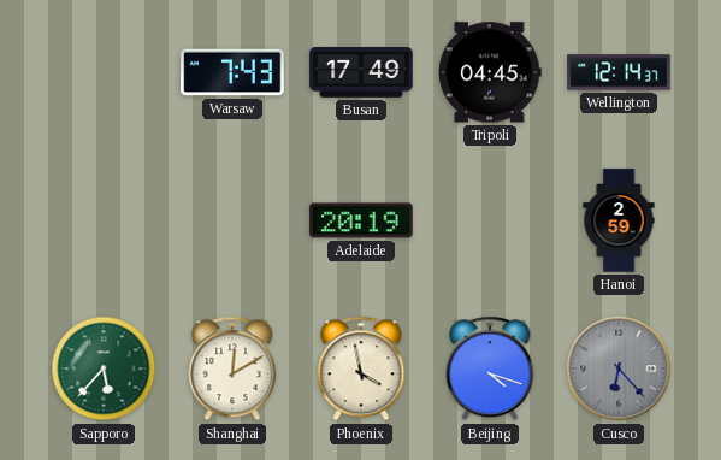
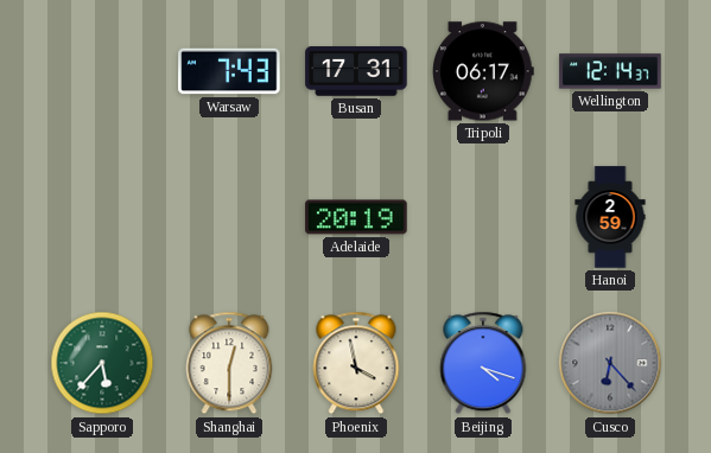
Busan: 17:49 -> 17:31
Tripoli: 04:45 -> 06:17
Shanghai: 12:10 -> 12:30
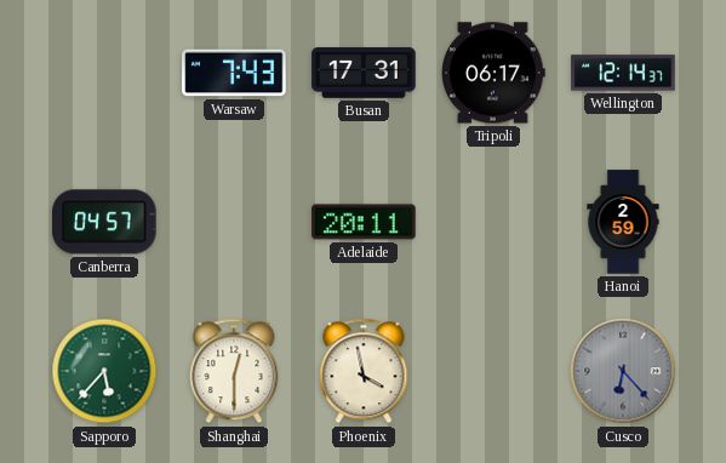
Canberra: none -> 04:57
Adelaide: 20:19 -> 20:11
Beijing: 4:18 -> none
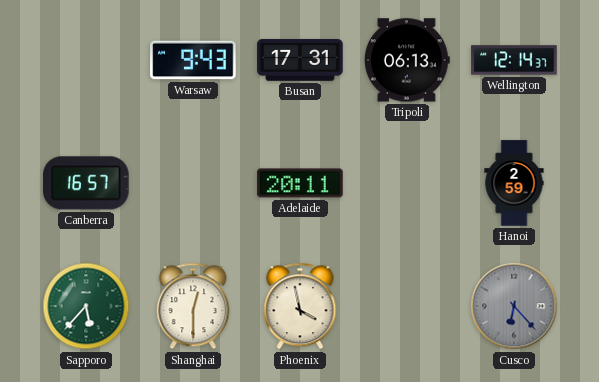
Warsaw: 7:43 -> 9:43
Tripoli: 06:17 -> 06:13
Canberra: 04:57 -> 16:57
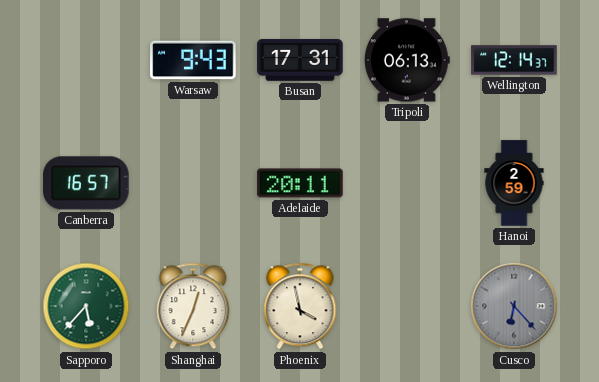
Shanghai: 12:30 -> 12:34
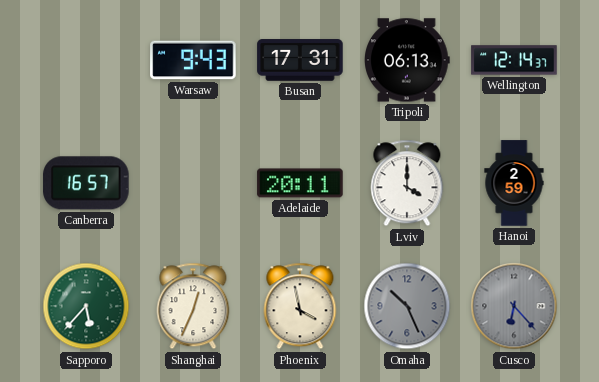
Lviv: none -> 4:00
Omaha: none -> 10:26
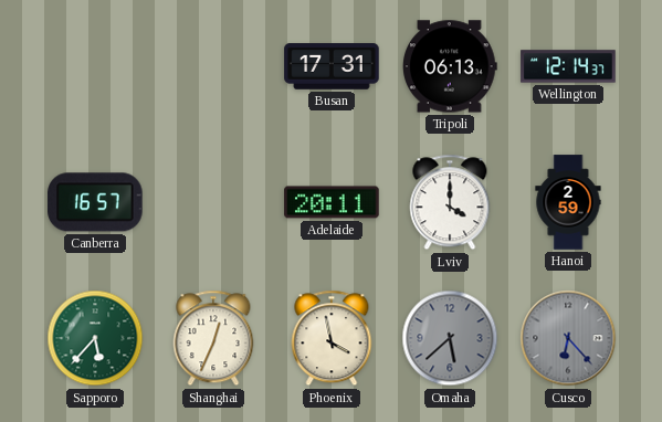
Warsaw: 9:43 -> none
Omaha: 10:26 -> 5:38
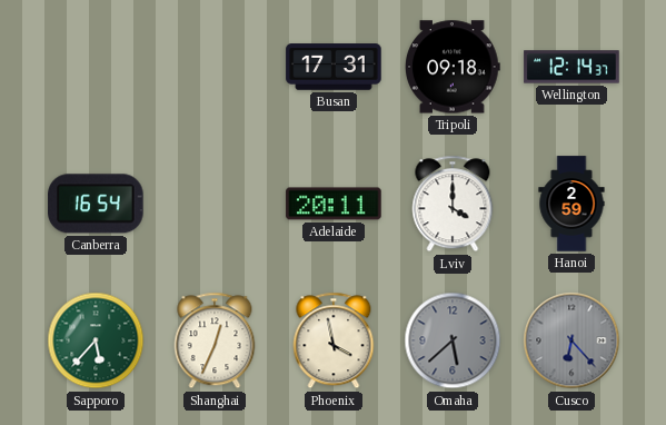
Tripoli: 06:13 -> 09:18
Canberra: 16:57 -> 16:54
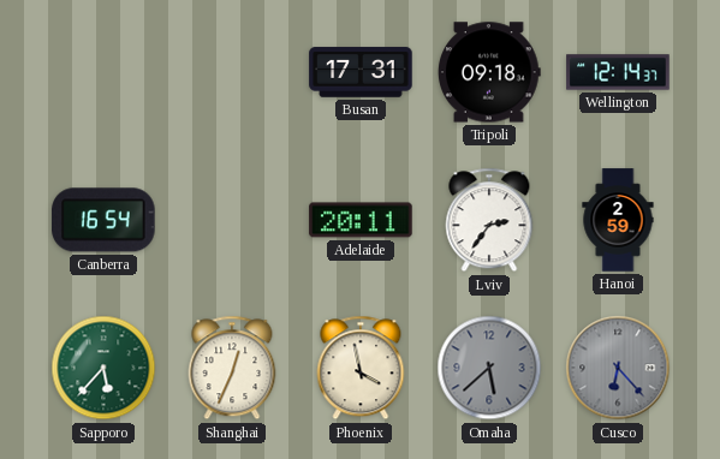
Lviv: 4:00 -> 2:36
